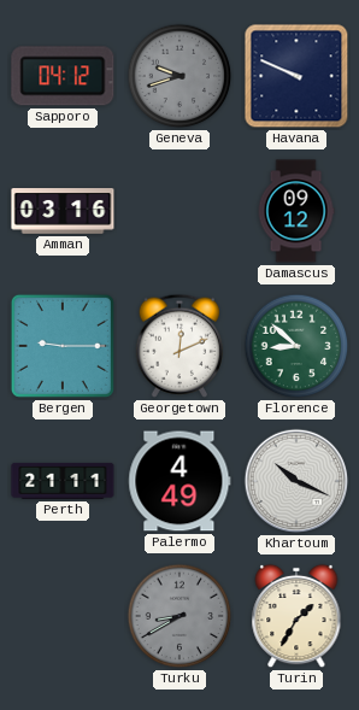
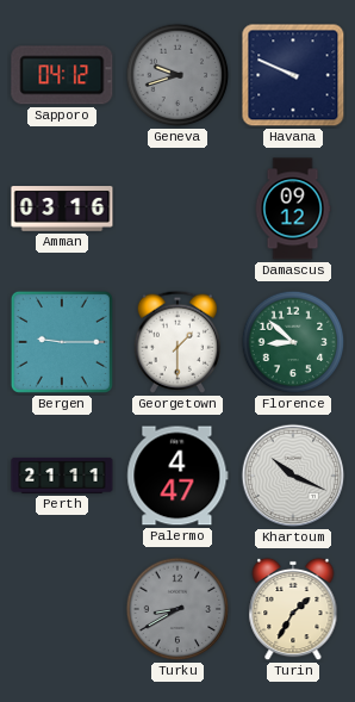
Georgetown: 12:11 -> 1:30
Palermo: 4:49 -> 4:47
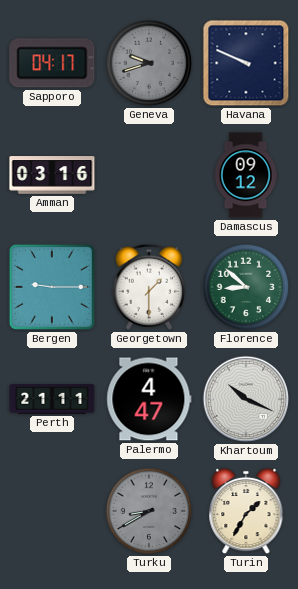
Sapporo: 04:12 -> 04:17
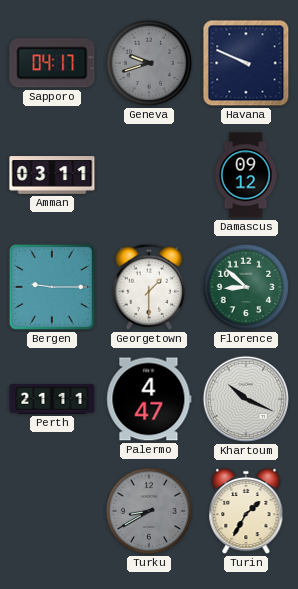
Amman: 03:16 -> 03:11
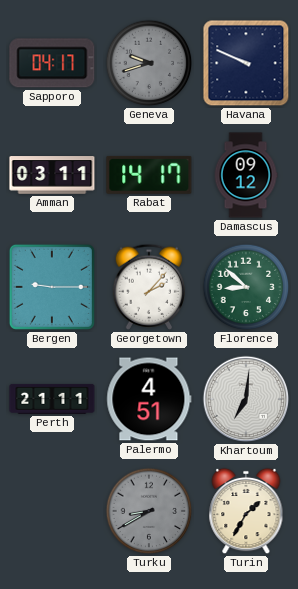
Rabat: none -> 14:17
Georgetown: 1:30 -> 2:07
Palermo: 4:47 -> 4:51
Khartoum: 10:19 -> 7:01
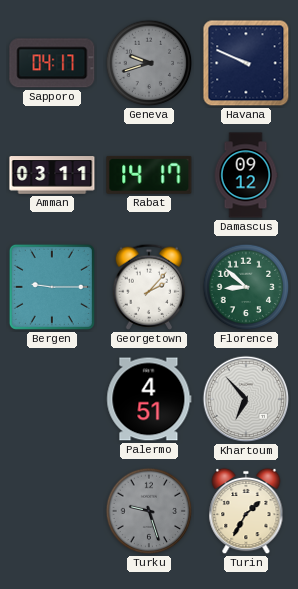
Perth: 21:11 -> none
Khartoum: 7:01 -> 6:53
Turku: 8:40 -> 9:27
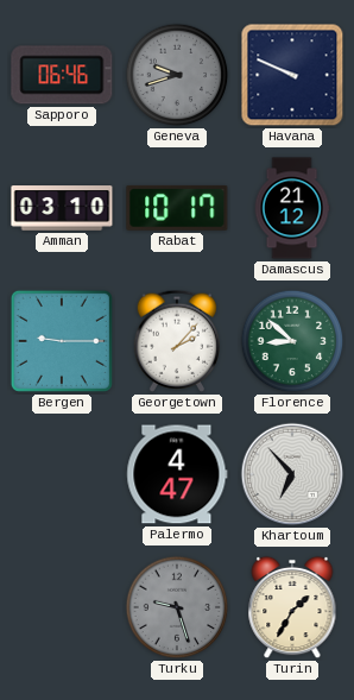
Sapporo: 04:17 -> 06:46
Amman: 03:11 -> 03:10
Rabat: 14:17 -> 10:17
Damascus: 09:12 -> 21:12
Palermo: 4:51 -> 4:47
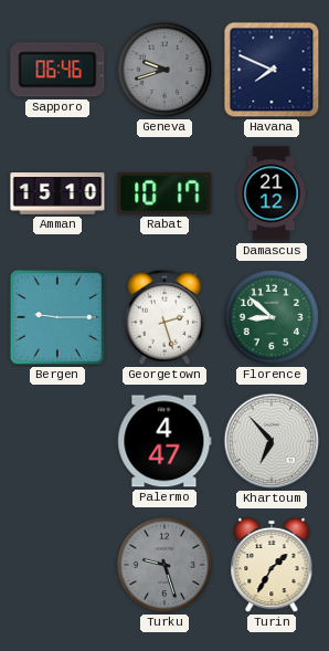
Havana: 9:49 -> 7:49
Amman: 03:10 -> 15:10
Georgetown: 2:07 -> 2:27
